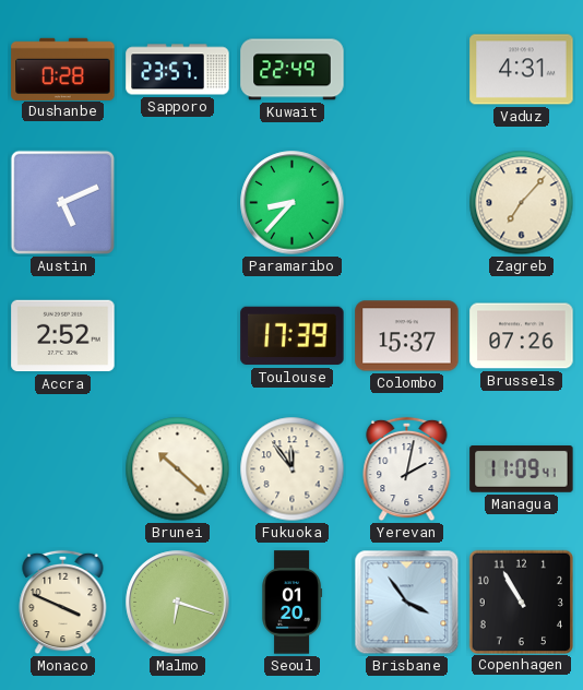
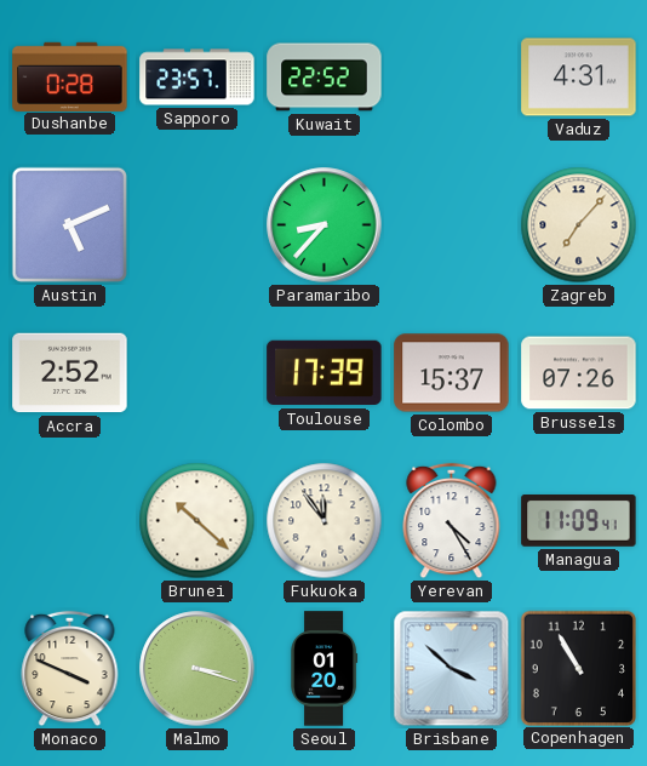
Kuwait: 22:49 -> 22:52
Yerevan: 2:02 -> 4:25
Malmo: 6:18 -> 3:18
Brisbane: 3:54 -> 3:52
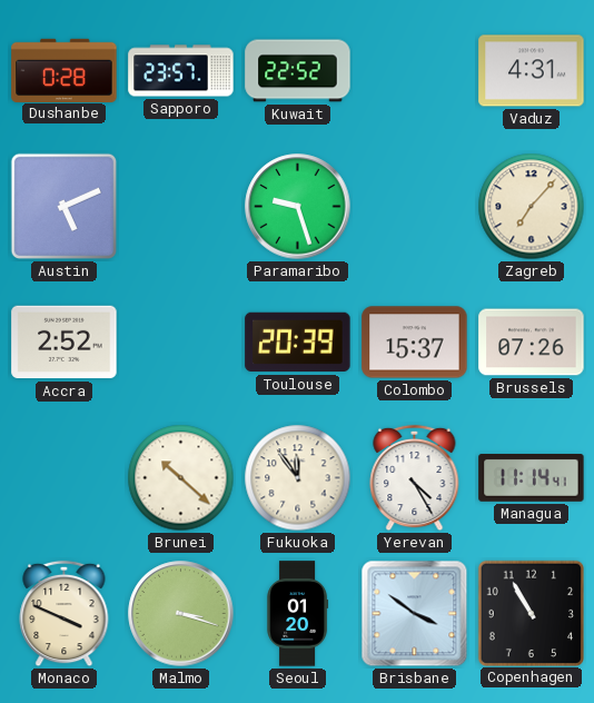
Paramaribo: 8:37 -> 9:27
Toulouse: 17:39 -> 20:39
Managua: 11:09 -> 11:14
Brisbane: 3:52 -> 3:51
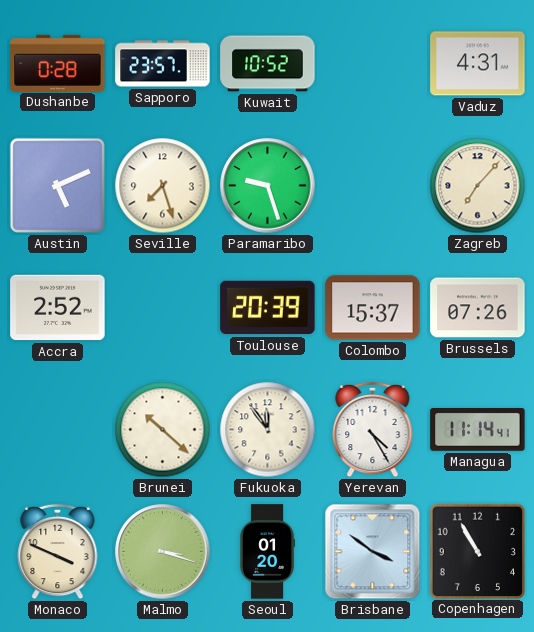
Kuwait: 22:52 -> 10:52
Seville: none -> 7:27
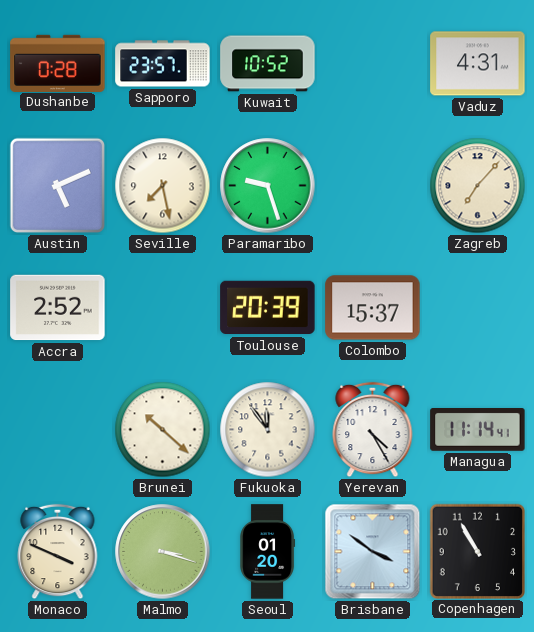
Seville: 7:27 -> 7:28
Brussels: 07:26 -> none
